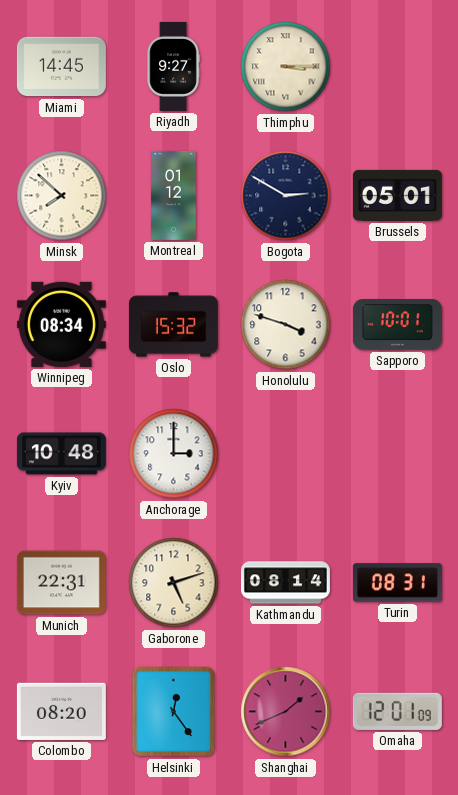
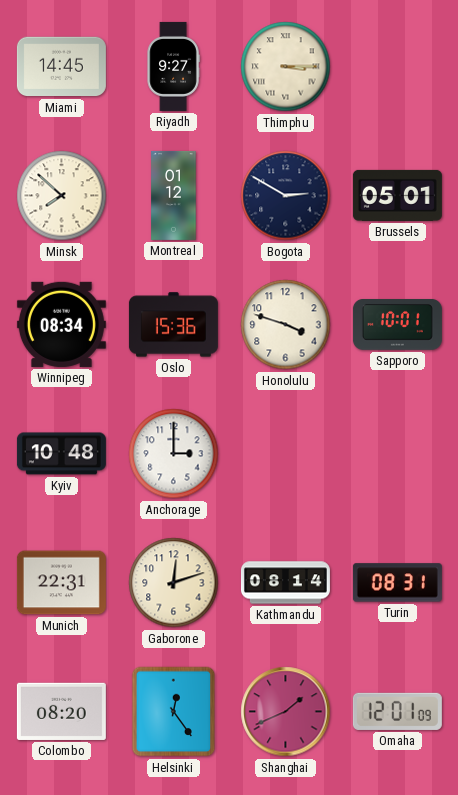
Oslo: 15:32 -> 15:36
Gaborone: 5:12 -> 12:12
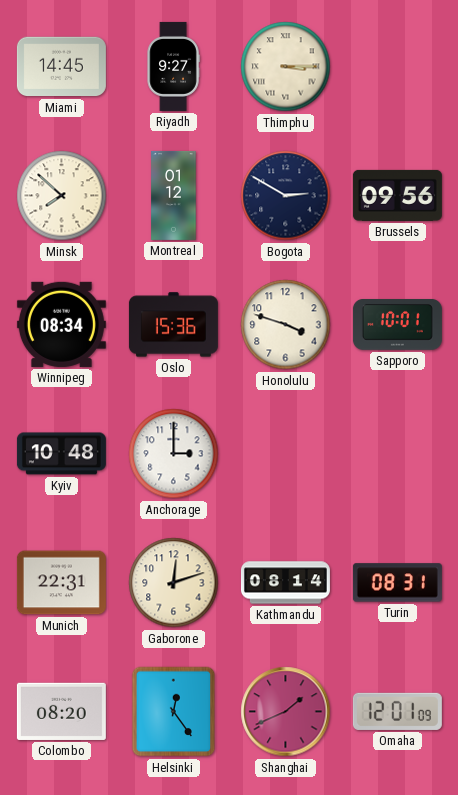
Brussels: 05:01 -> 09:56
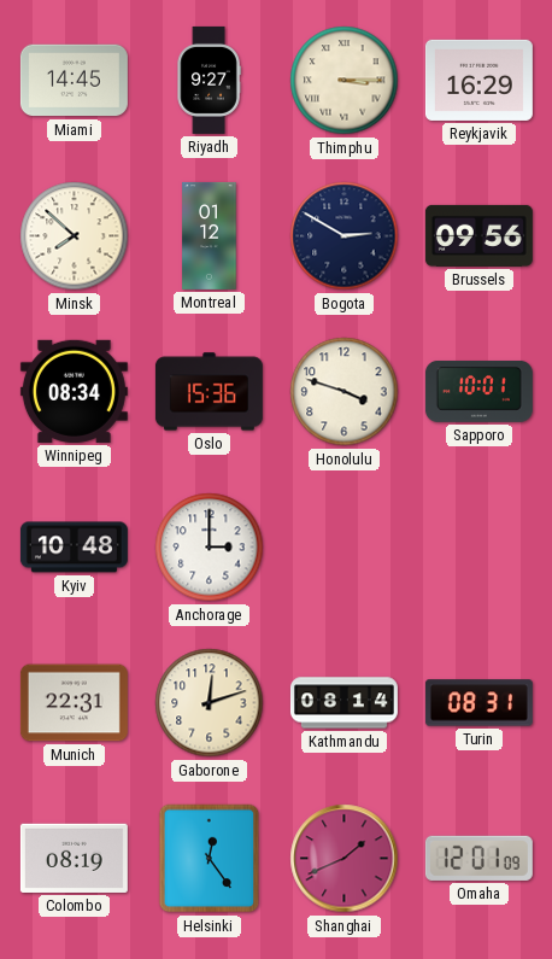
Reykjavik: none -> 16:29
Colombo: 08:20 -> 08:19
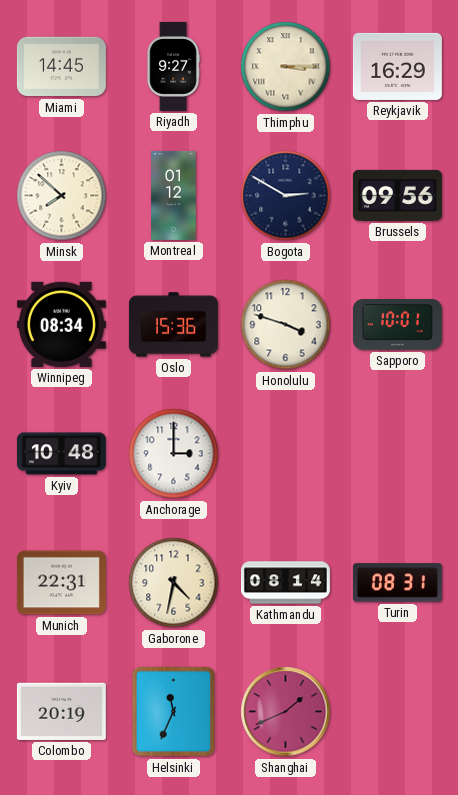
Gaborone: 12:12 -> 4:32
Colombo: 08:19 -> 20:19
Helsinki: 12:24 -> 11:34
Omaha: 12:01 -> none
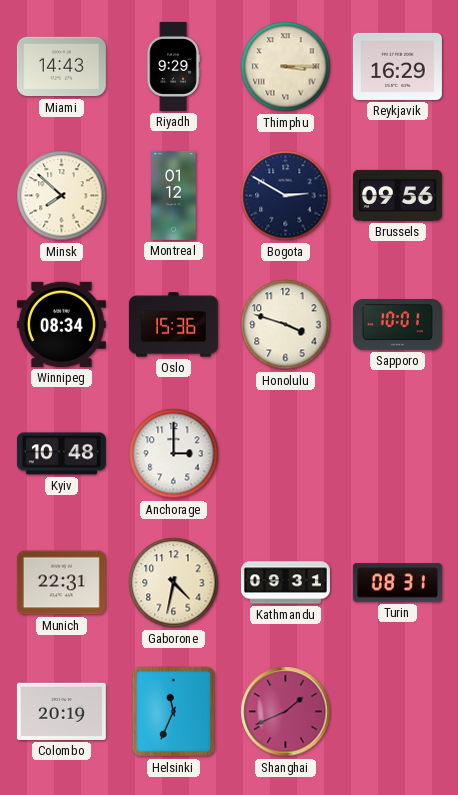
Miami: 14:45 -> 14:43
Riyadh: 9:27 -> 9:29
Kathmandu: 08:14 -> 09:31
